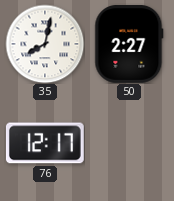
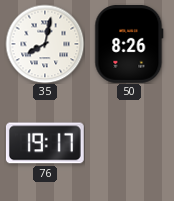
50: 2:27 -> 8:26
76: 12:17 -> 19:17
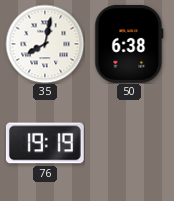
50: 8:26 -> 6:38
76: 19:17 -> 19:19
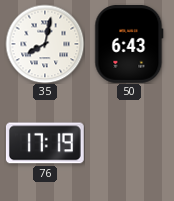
50: 6:38 -> 6:43
76: 19:19 -> 17:19
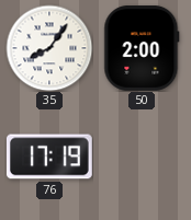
35: 8:02 -> 8:06
50: 6:43 -> 2:00
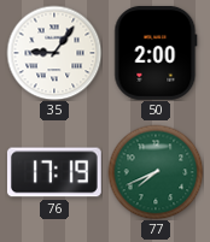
35: 8:06 -> 9:06
77: none -> 7:41
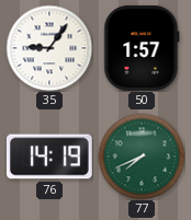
50: 2:00 -> 1:57
76: 17:19 -> 14:19
